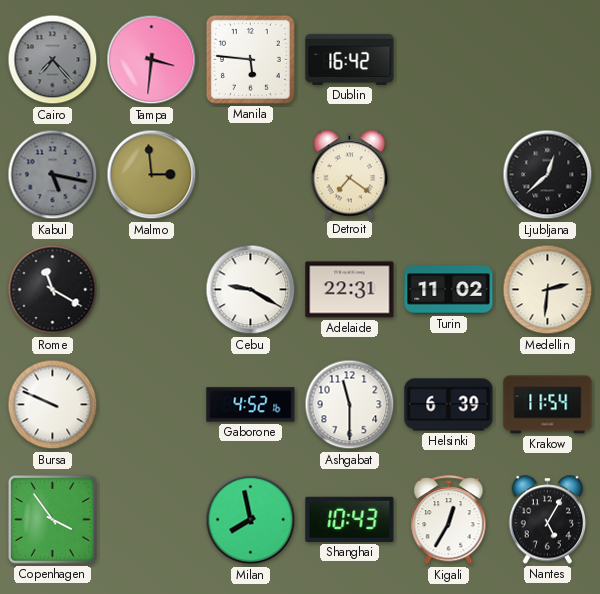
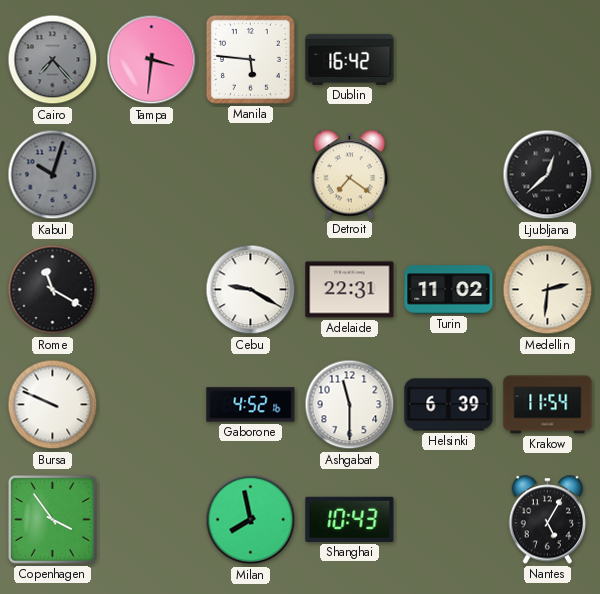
Kabul: 5:17 -> 10:03
Malmo: 2:59 -> none
Kigali: 12:35 -> none
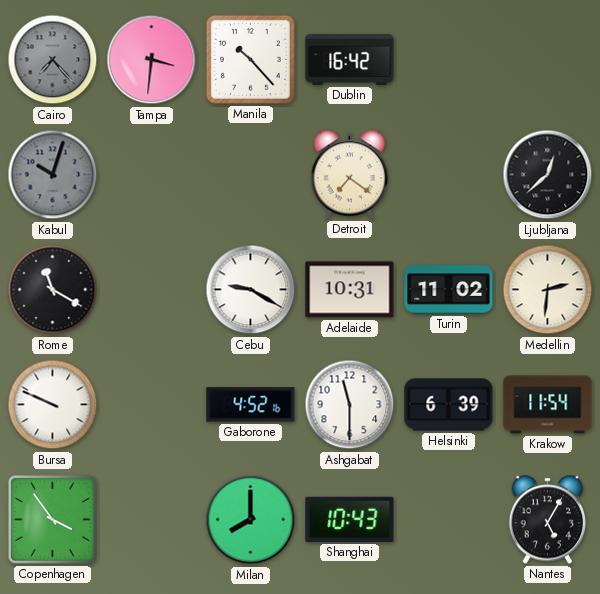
Manila: 5:46 -> 10:23
Adelaide: 22:31 -> 10:31
Milan: 7:58 -> 8:00
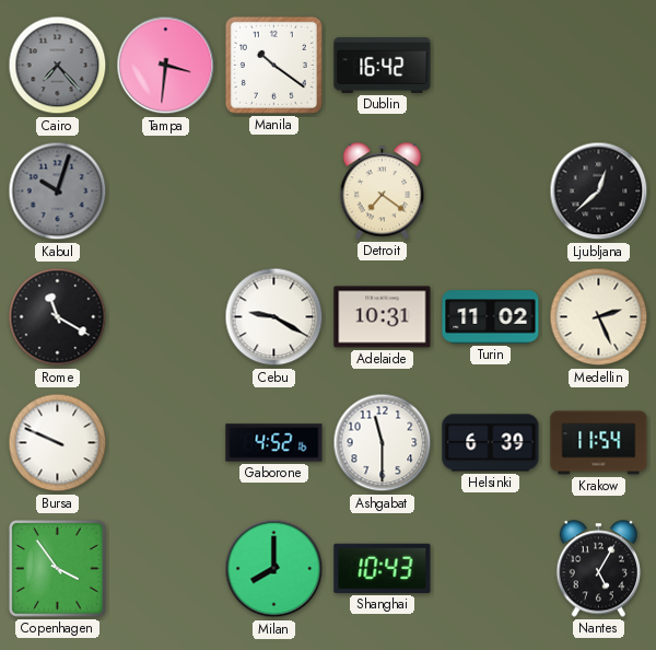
Manila: 10:23 -> 10:21
Medellin: 2:31 -> 2:26
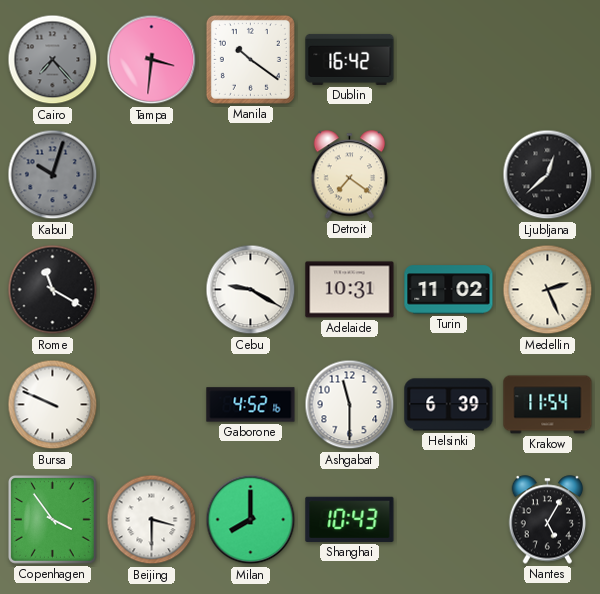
Beijing: none -> 3:30
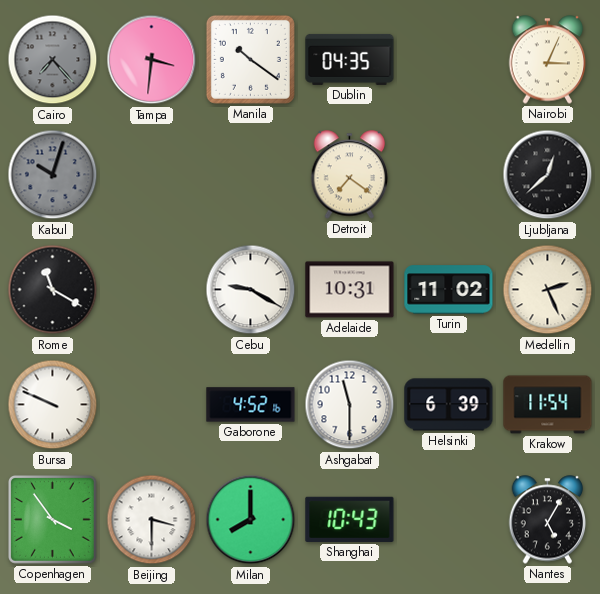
Dublin: 16:42 -> 04:35
Nairobi: none -> 3:04
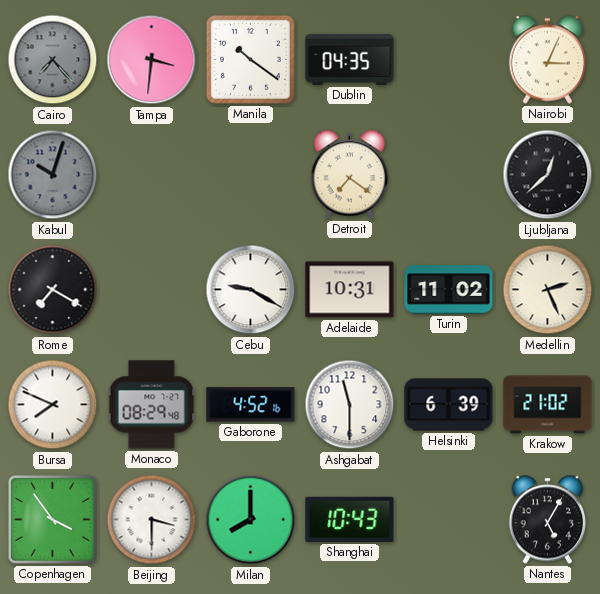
Rome: 11:20 -> 7:20
Bursa: 9:49 -> 7:49
Monaco: none -> 08:29
Krakow: 11:54 -> 21:02
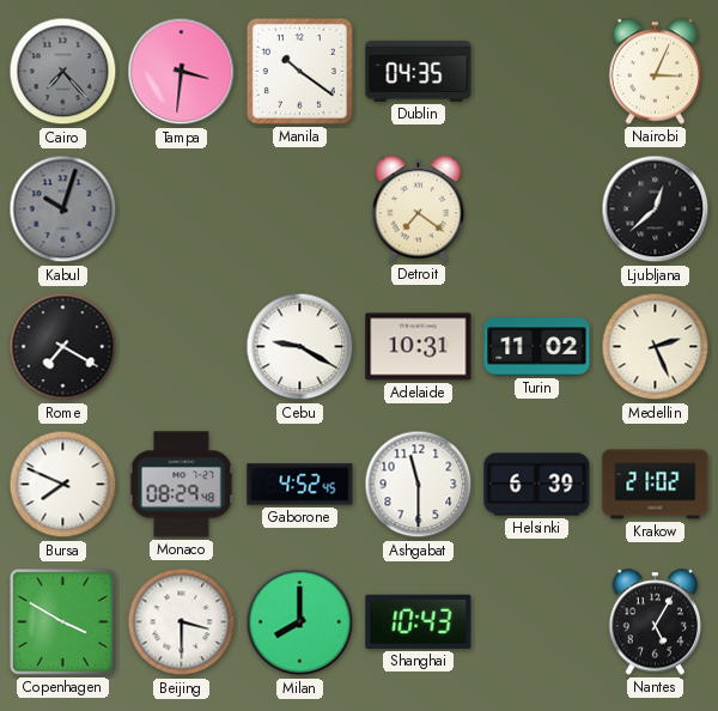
Gaborone: 4:52:16 -> 4:52:45
Copenhagen: 3:54 -> 3:50
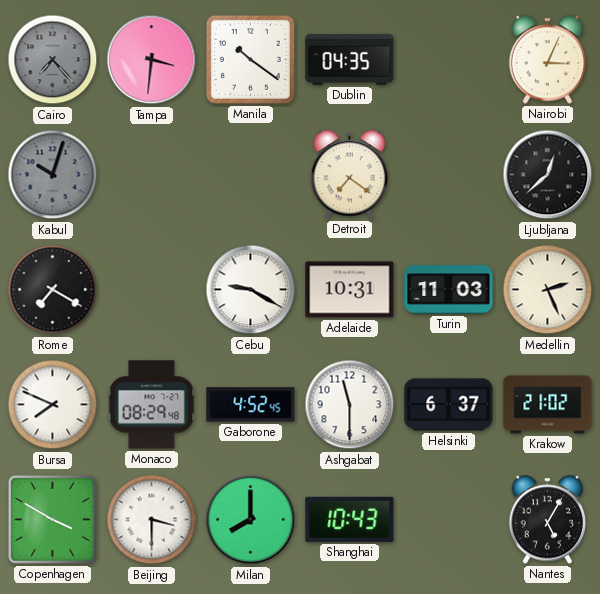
Turin: 11:02 -> 11:03
Helsinki: 6:39 -> 6:37
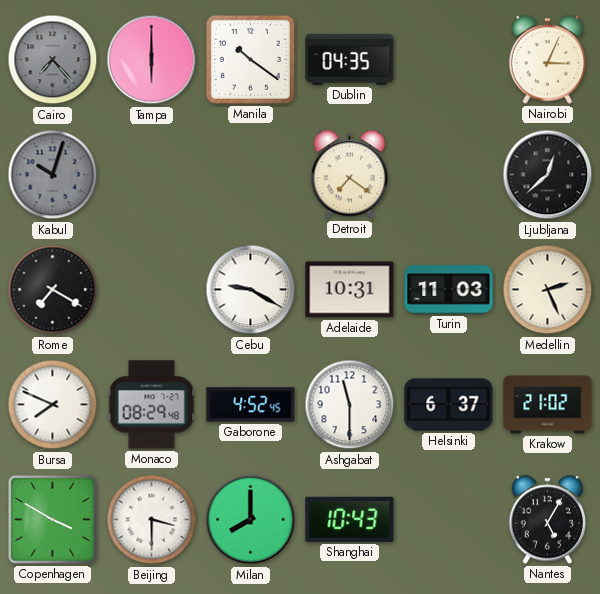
Tampa: 3:31 -> 6:00
